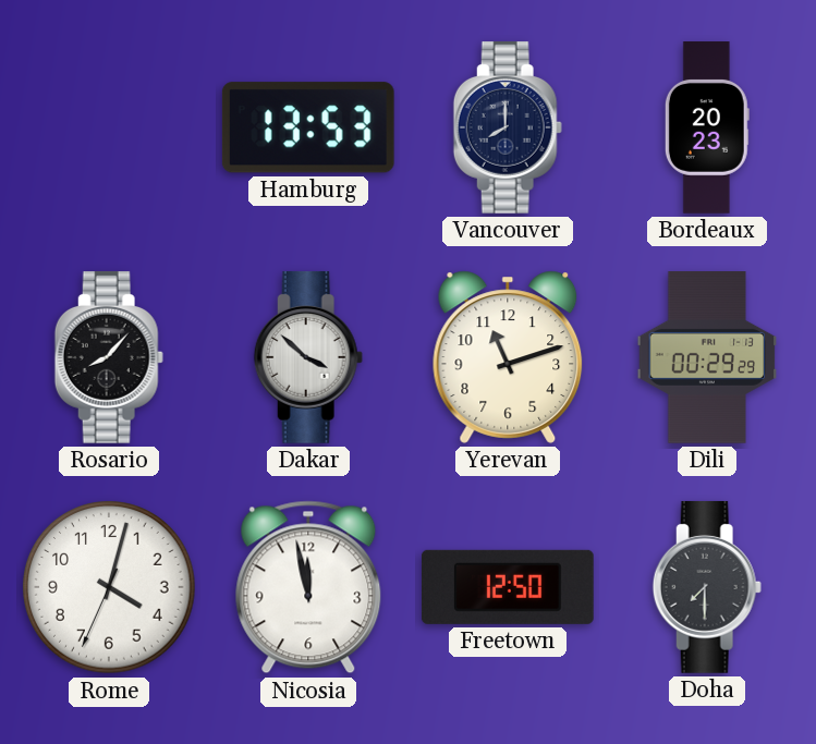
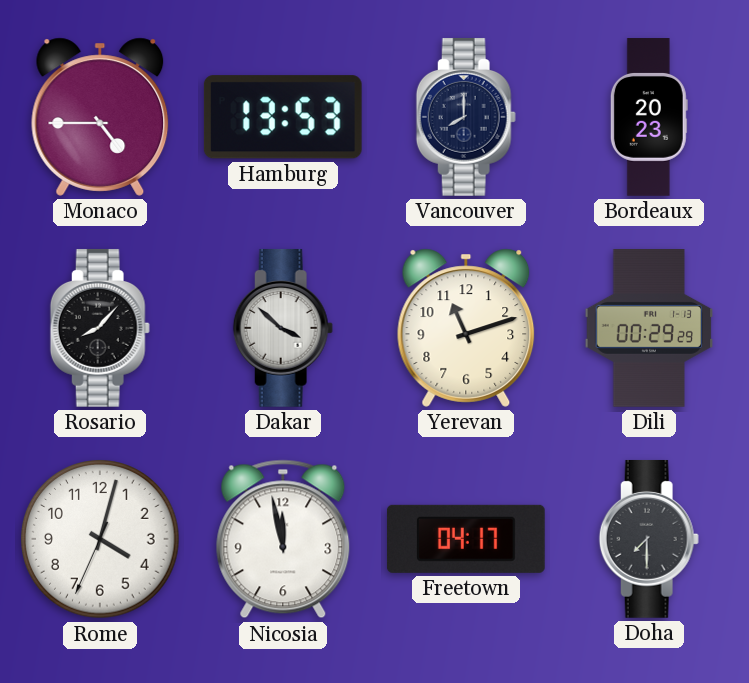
Monaco: none -> 4:45
Freetown: 12:50 -> 04:17
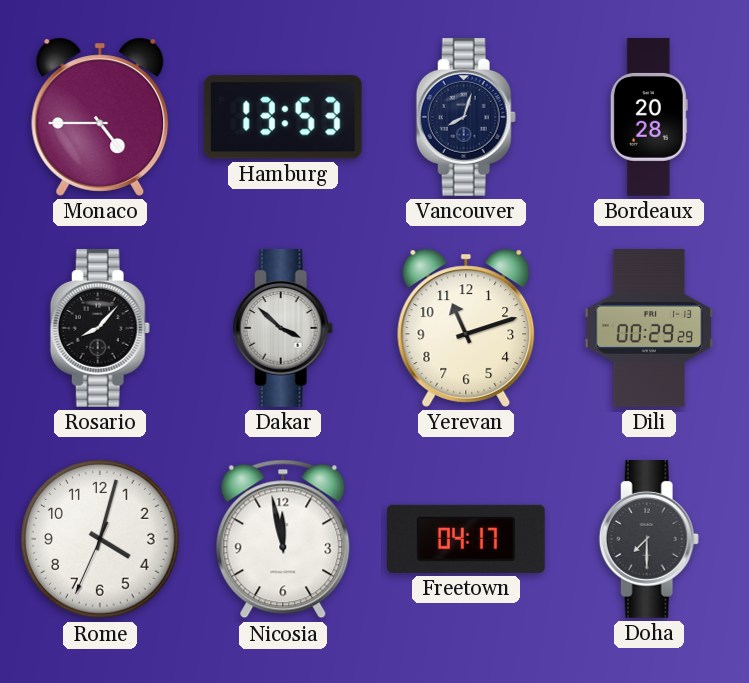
Vancouver: 8:00 -> 8:03
Bordeaux: 20:23 -> 20:28
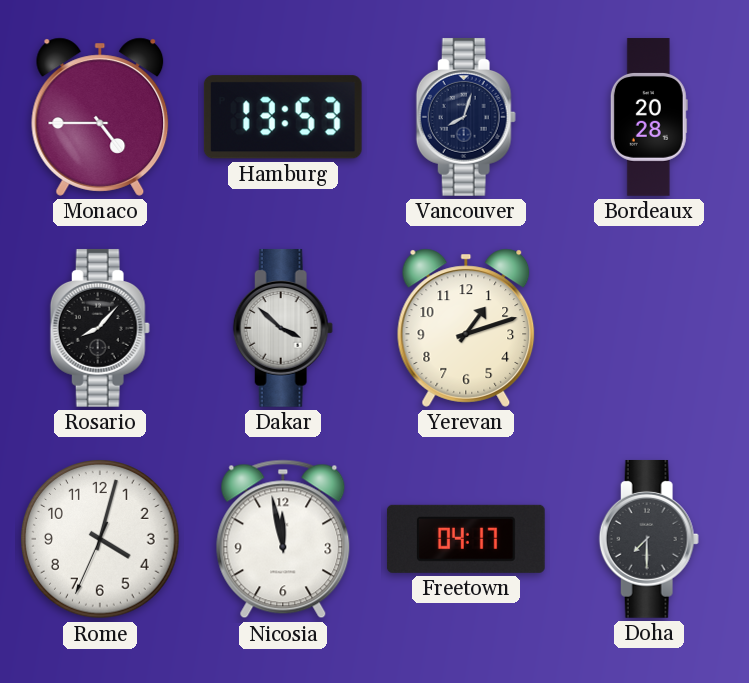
Yerevan: 11:12 -> 1:12
Dili: 00:29 -> none
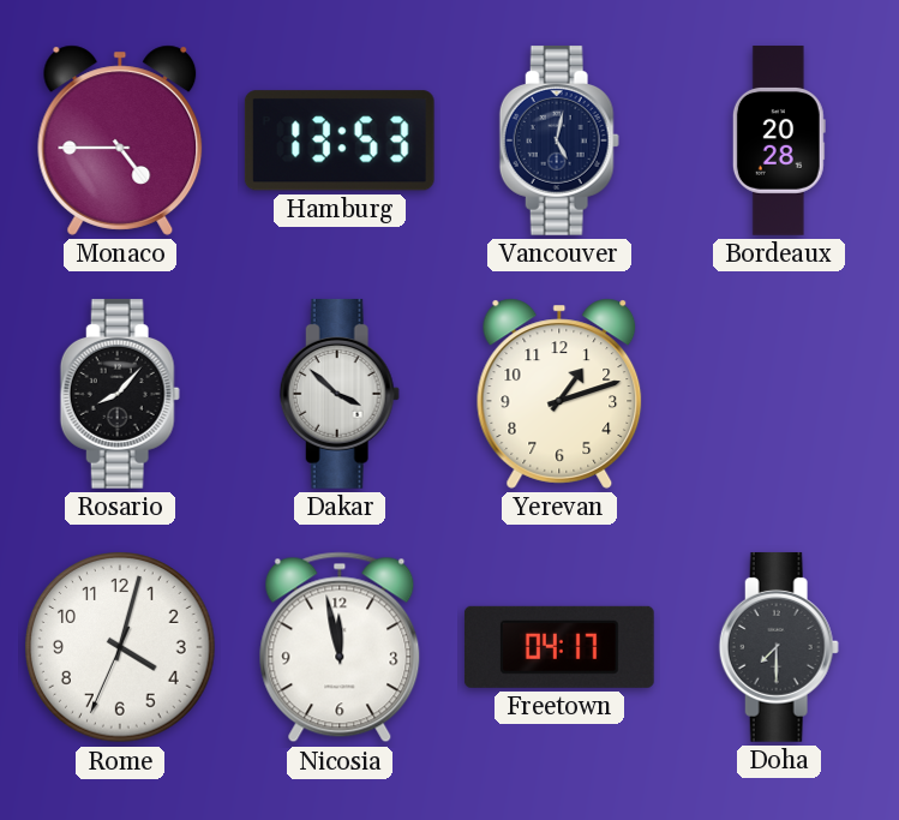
Vancouver: 8:03 -> 5:02
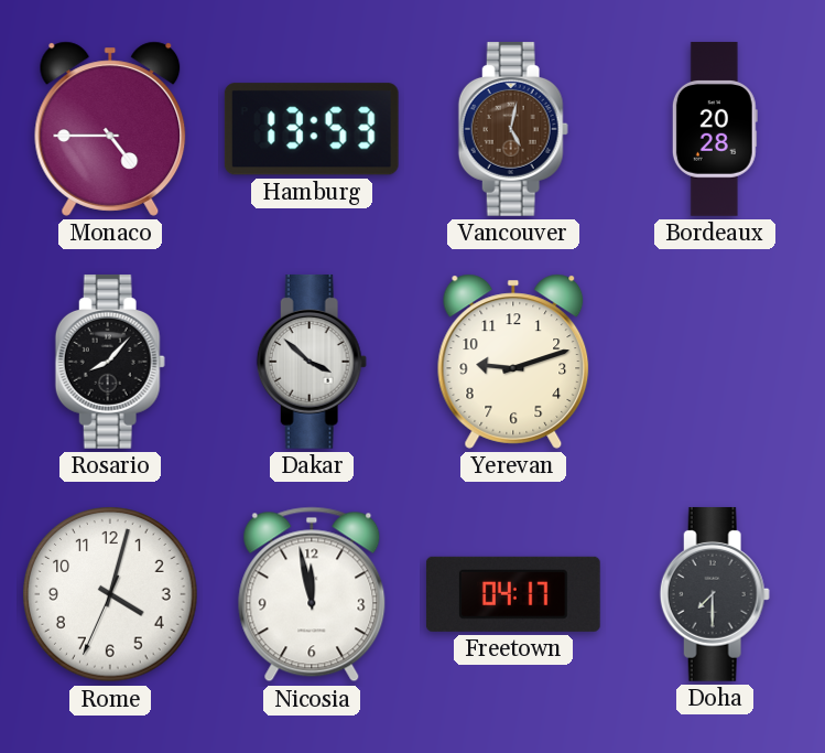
Vancouver dial: navy -> brown
Yerevan: 1:12 -> 9:12
